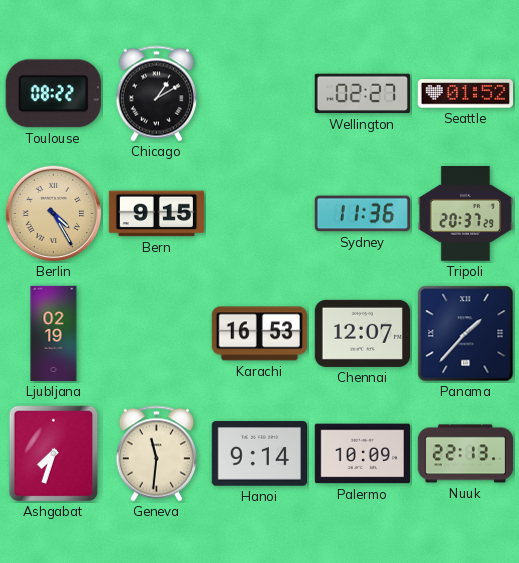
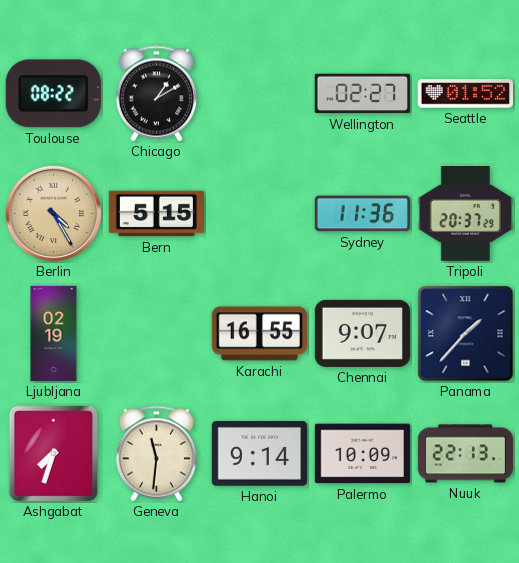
Bern: 9:15 -> 5:15
Karachi: 16:53 -> 16:55
Chennai: 12:07 -> 9:07
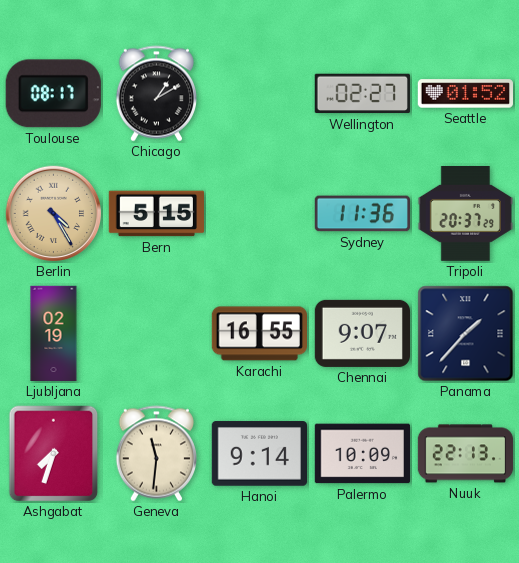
Toulouse: 08:22 -> 08:17
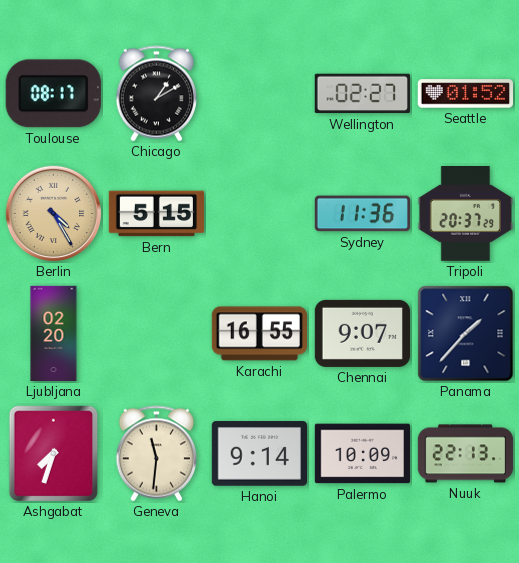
Ljubljana: 02:19 -> 02:20
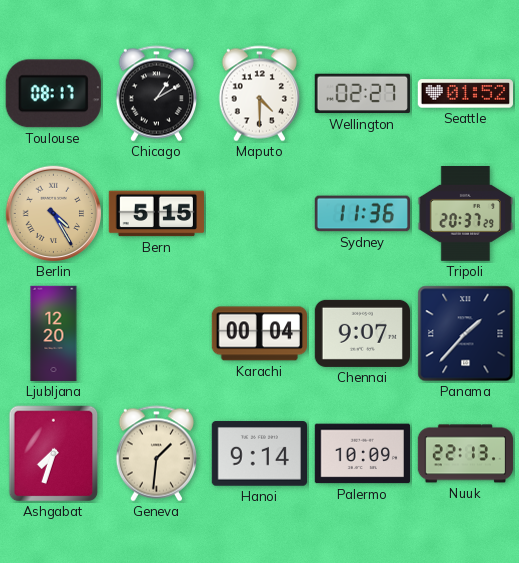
Maputo: none -> 4:30
Ljubljana: 02:20 -> 12:20
Karachi: 16:55 -> 00:04
Geneva: 11:31 -> 1:31
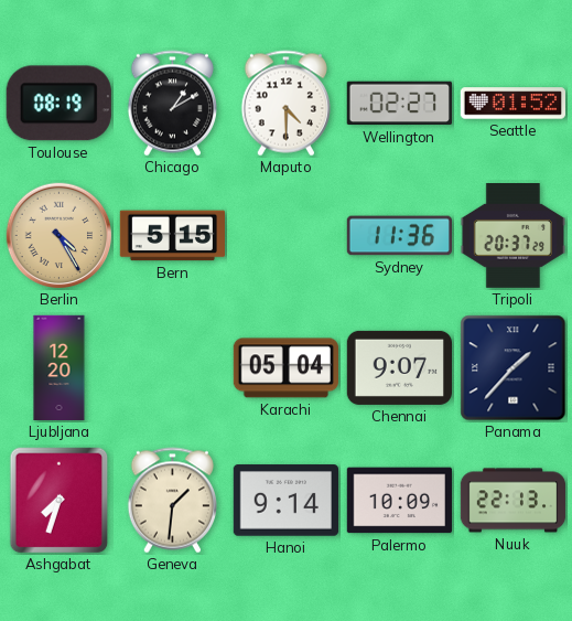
Toulouse: 08:17 -> 08:19
Karachi: 00:04 -> 05:04
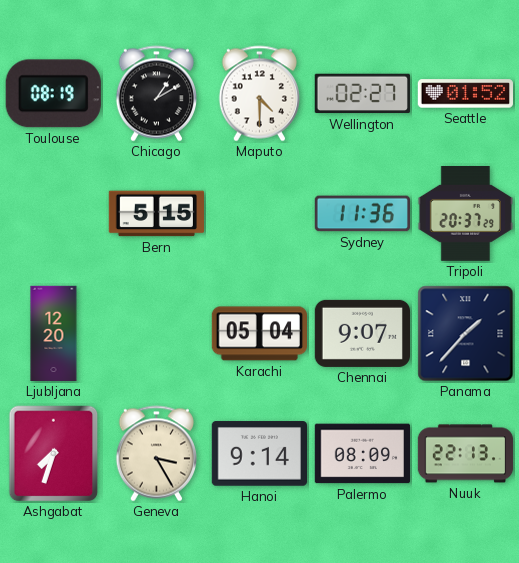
Berlin: 4:25 -> none
Geneva: 1:31 -> 3:25
Palermo: 10:09 -> 08:09
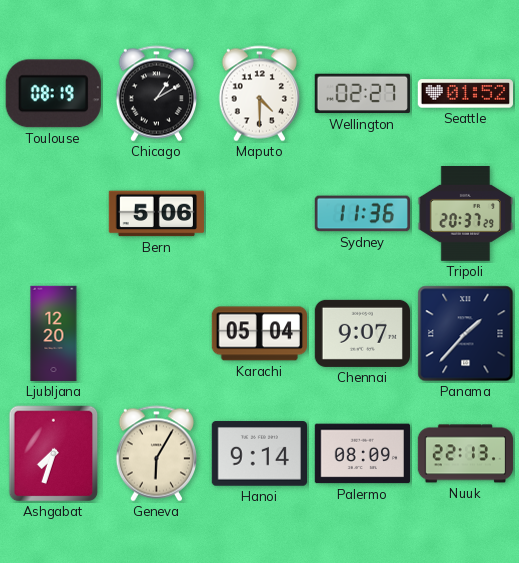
Bern: 5:15 -> 5:06
Geneva: 3:25 -> 6:05
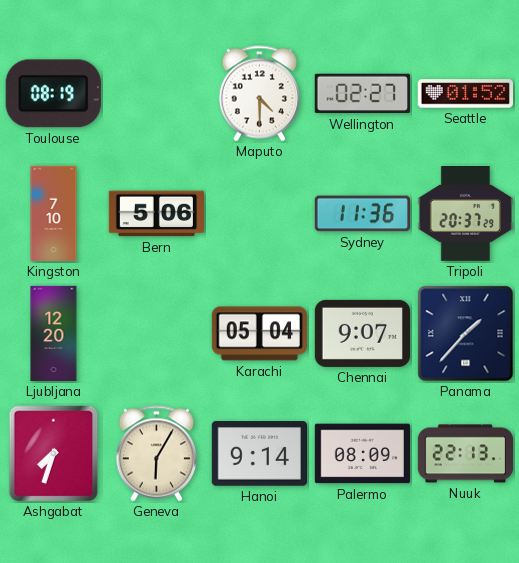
Chicago: 1:10 -> none
Kingston: none -> 7:10
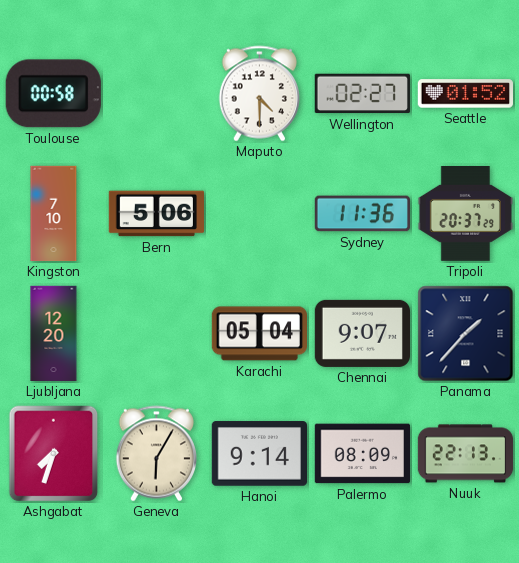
Toulouse: 08:19 -> 00:58
